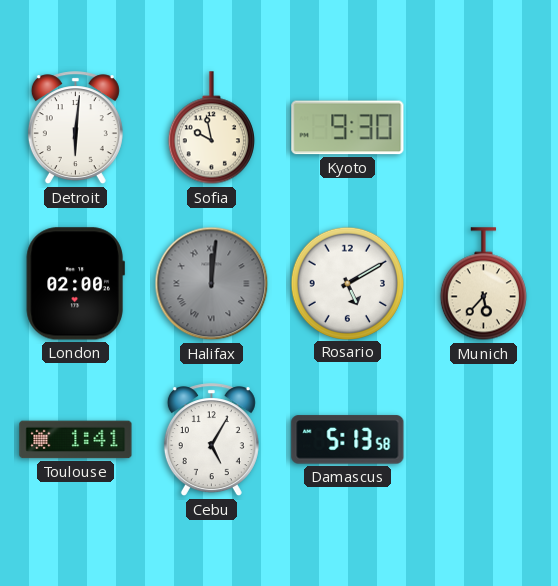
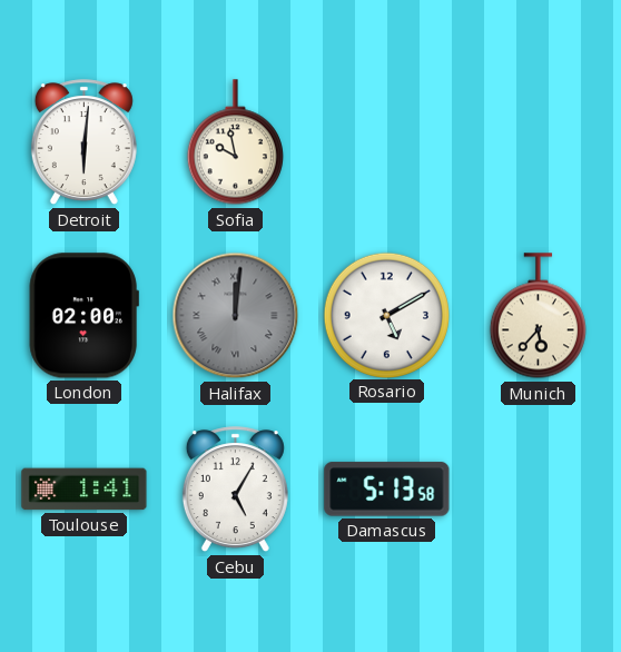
Kyoto: 9:30 -> none
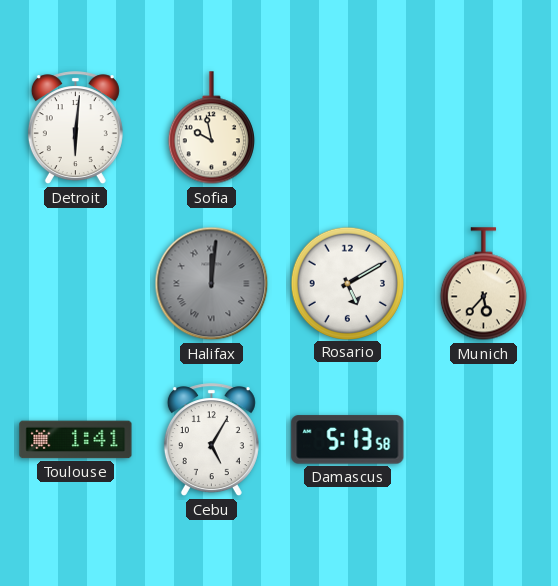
London: 02:00 -> none
